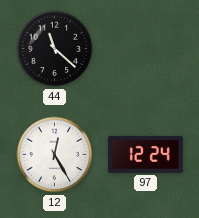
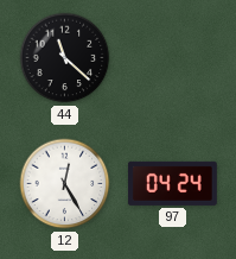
97: 12:24 -> 04:24
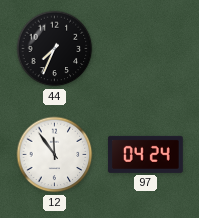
44: 11:22 -> 7:34
12: 12:25 -> 11:54
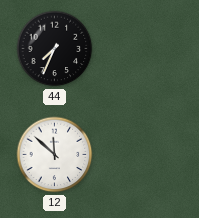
12: 11:54 -> 11:52
97: 04:24 -> none
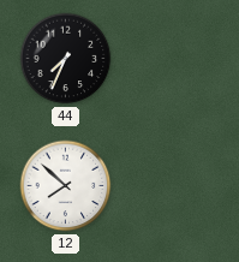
12: 11:52 -> 7:52
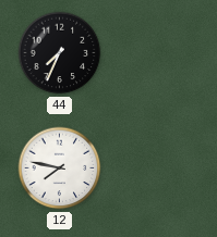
12: 7:52 -> 7:47
